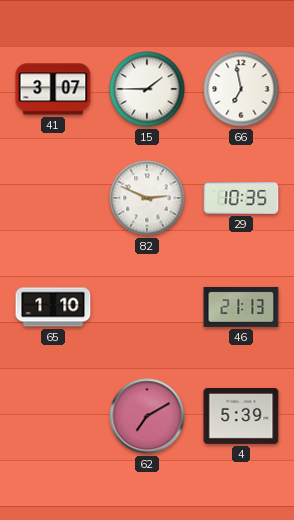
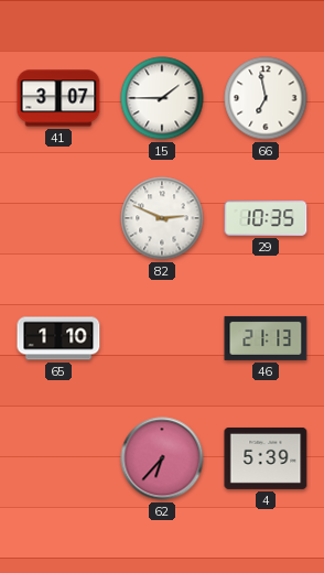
62: 7:10 -> 6:37
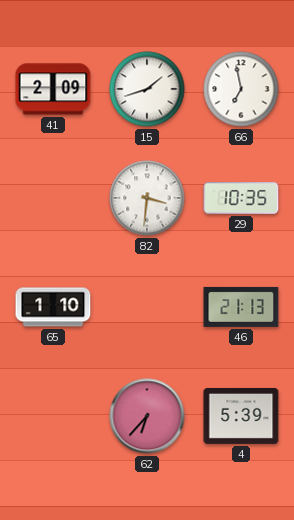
41: 3:07 -> 2:09
15: 1:45 -> 1:42
82: 2:49 -> 3:31
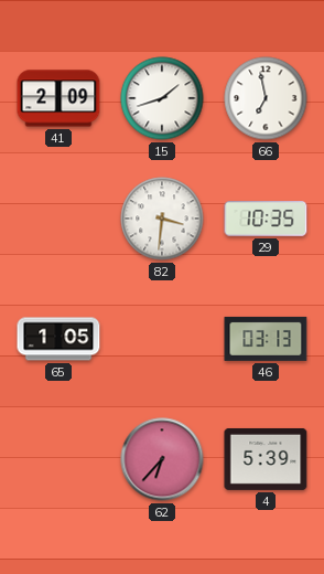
65: 1:10 -> 1:05
46: 21:13 -> 03:13
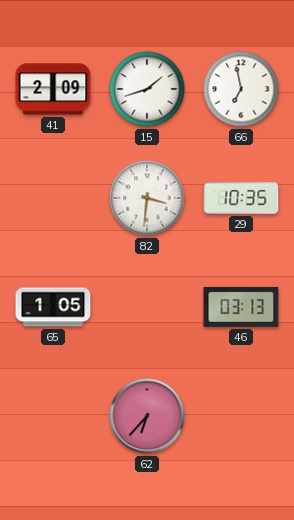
4: 5:39 -> none
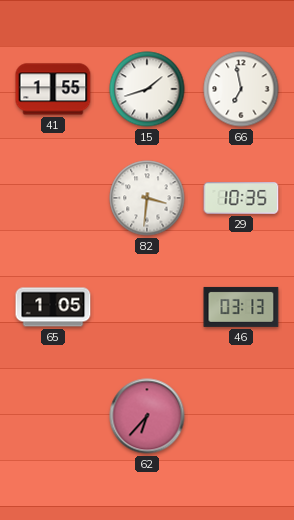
41: 2:09 -> 1:55
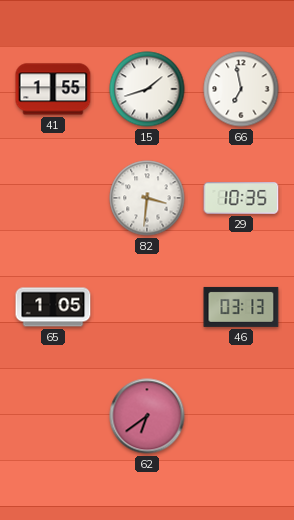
62: 6:37 -> 6:39
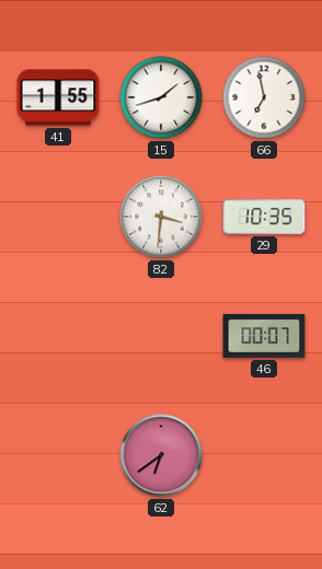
65: 1:05 -> none
46: 03:13 -> 00:07
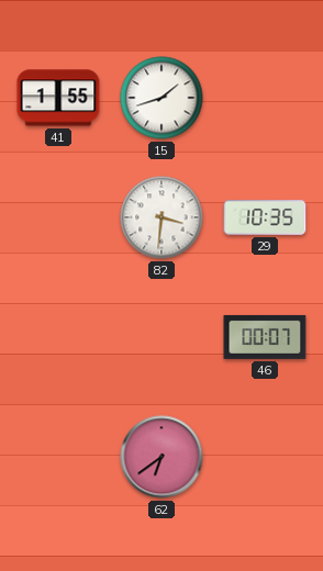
66: 6:58 -> none
